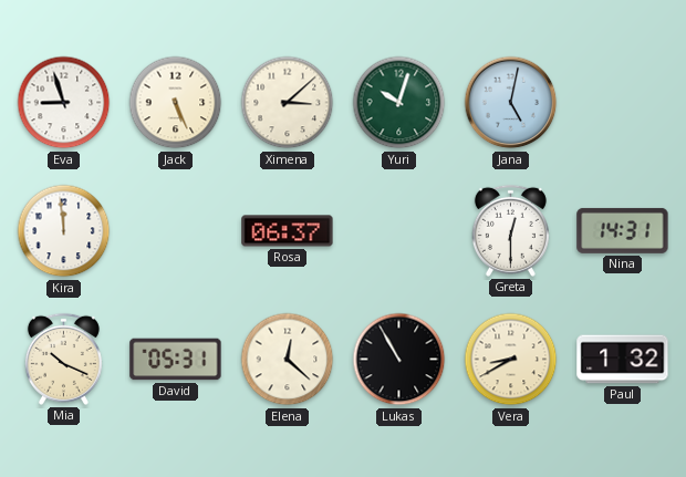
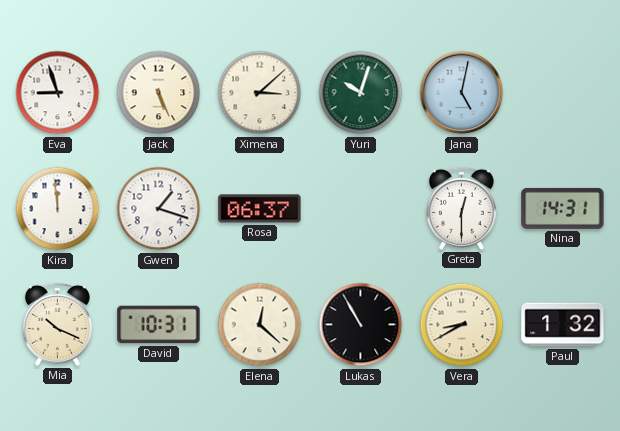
Gwen: none -> 1:18
David: 05:31 -> 10:31
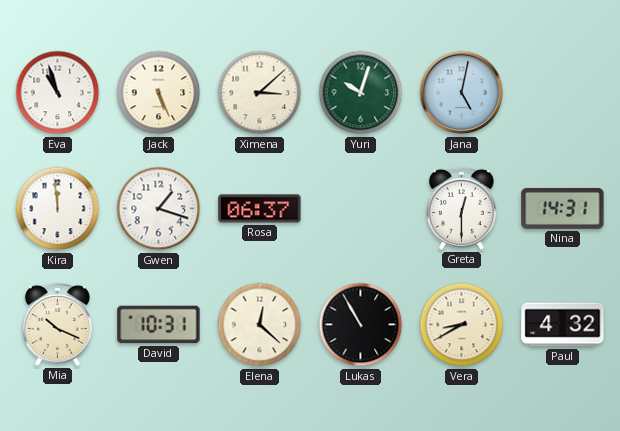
Eva: 8:57 -> 10:57
Paul: 1:32 -> 4:32
